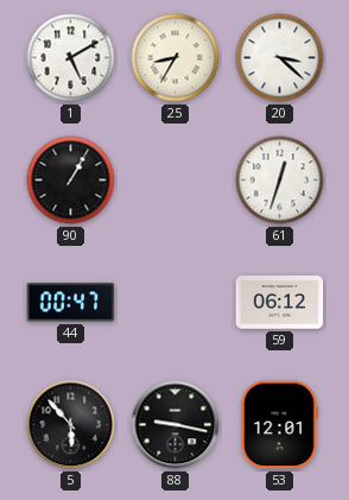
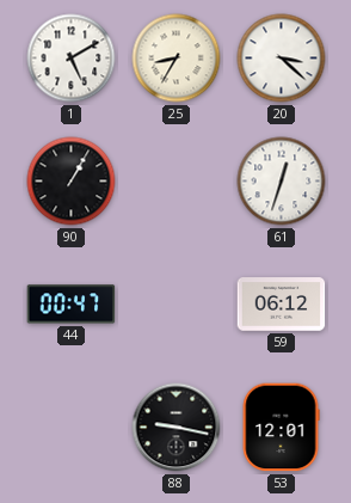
5: 5:53 -> none
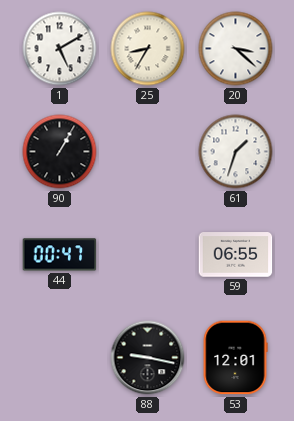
61: 12:33 -> 1:33
59: 06:12 -> 06:55
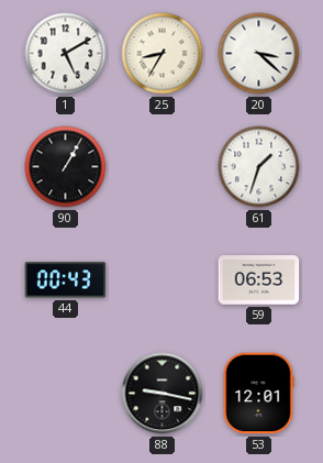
44: 00:47 -> 00:43
59: 06:55 -> 06:53
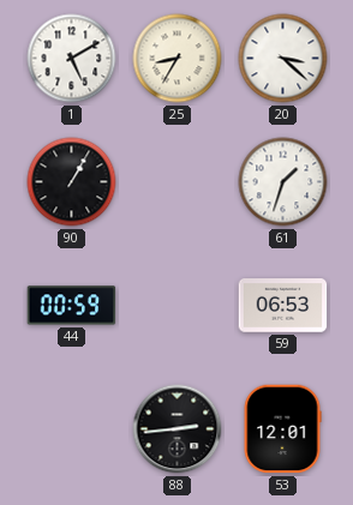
44: 00:43 -> 00:59
88: 9:17 -> 2:44
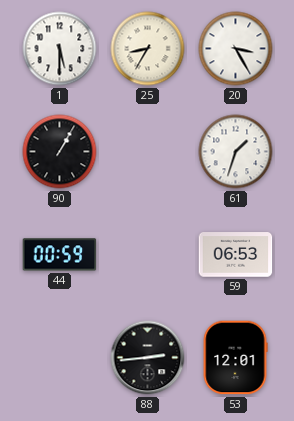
1: 5:10 -> 5:30
20: 3:22 -> 3:25
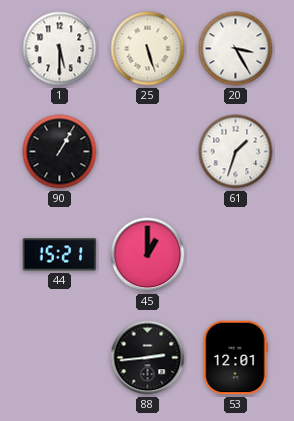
25: 8:35 -> 5:27
44: 00:59 -> 15:21
45: none -> 1:00
59: 06:53 -> none
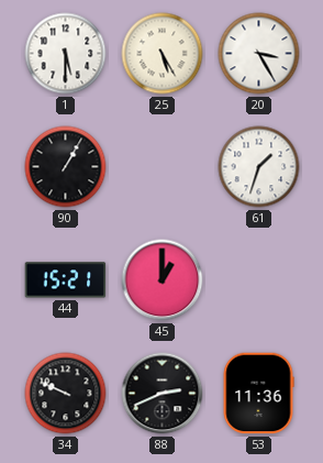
25: 5:27 -> 5:25
34: none -> 9:49
88: 2:44 -> 2:41
53: 12:01 -> 11:36
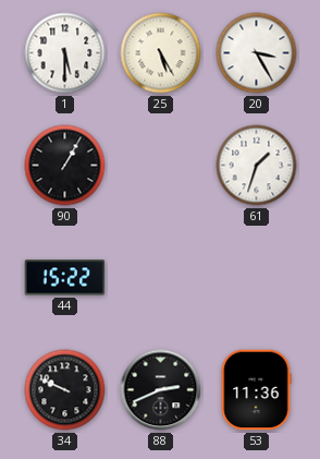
44: 15:21 -> 15:22
45: 1:00 -> none
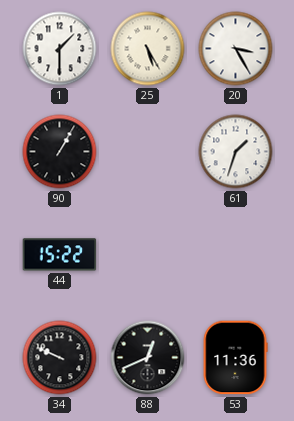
1: 5:30 -> 1:30
88: 2:41 -> 12:41
